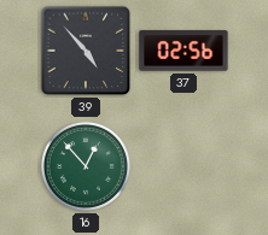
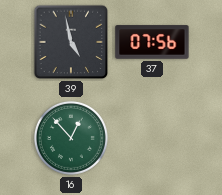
39: 4:53 -> 4:58
37: 02:56 -> 07:56
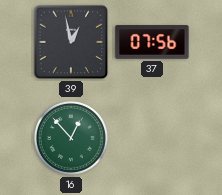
39: 4:58 -> 12:58
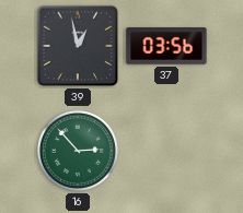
37: 07:56 -> 03:56
16: 12:53 -> 2:53
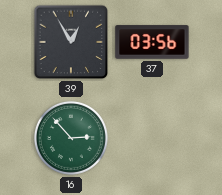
39: 12:58 -> 12:55
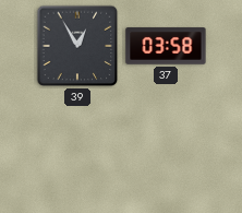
37: 03:56 -> 03:58
16: 2:53 -> none
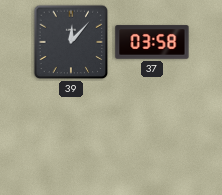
39: 12:55 -> 12:07
